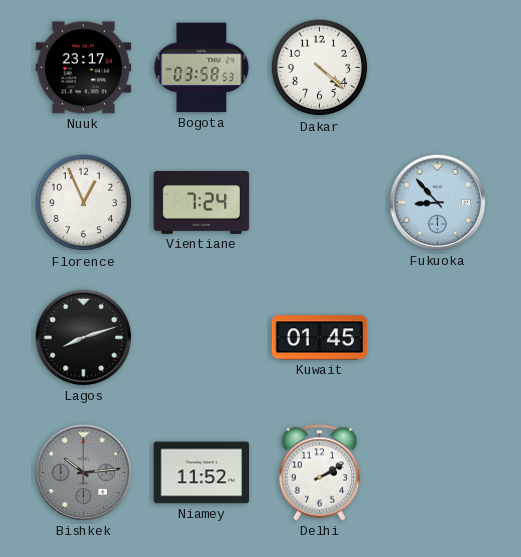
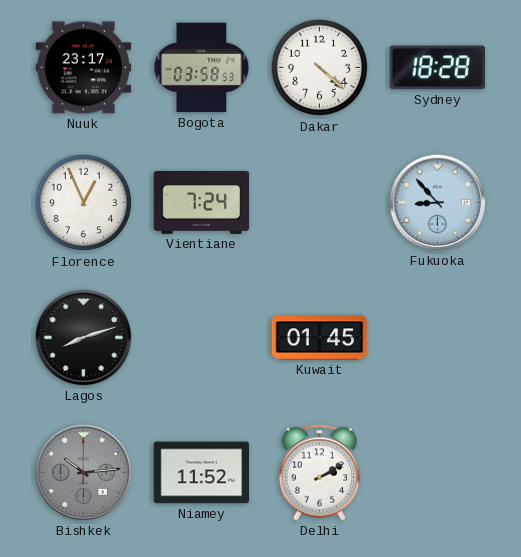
Sydney: none -> 18:28
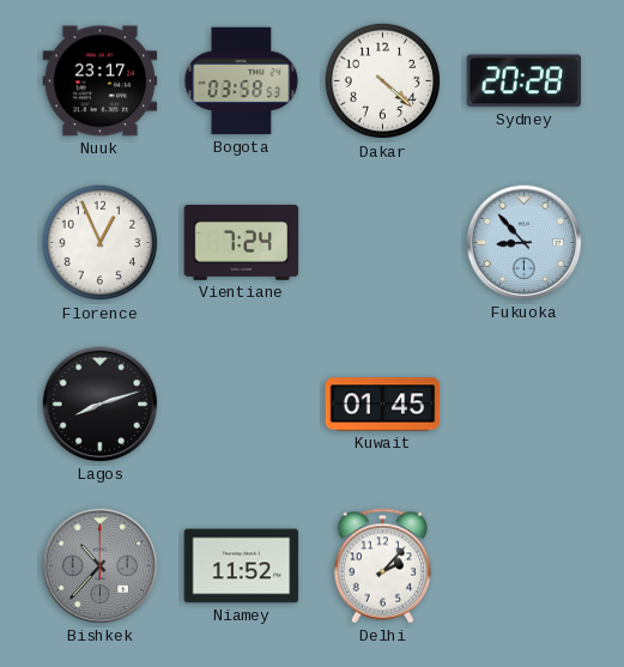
Sydney: 18:28 -> 20:28
Bishkek: 10:14 -> 10:37
Delhi: 2:10 -> 2:07
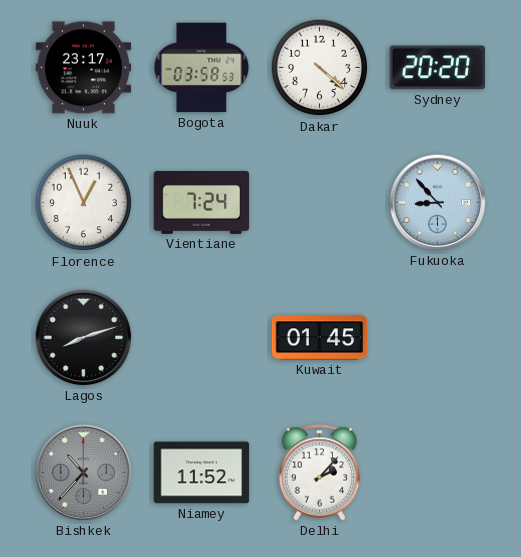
Sydney: 20:28 -> 20:20
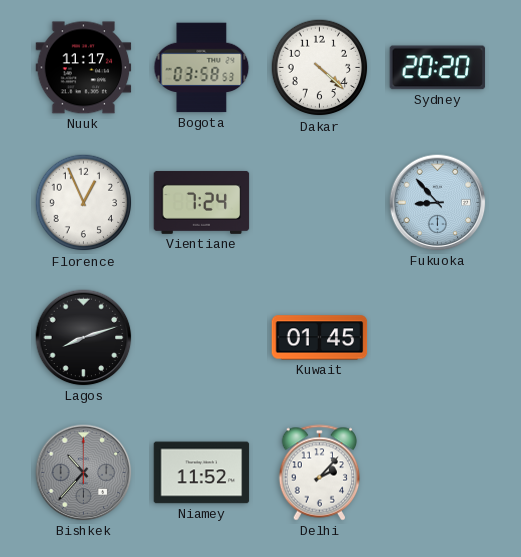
Nuuk: 23:17 -> 11:17
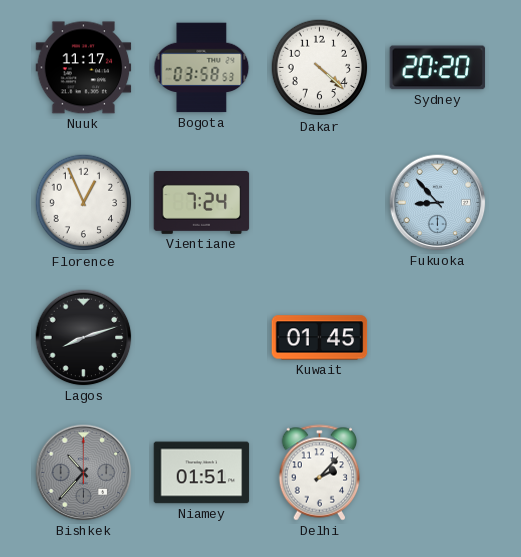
Niamey: 11:52 -> 01:51
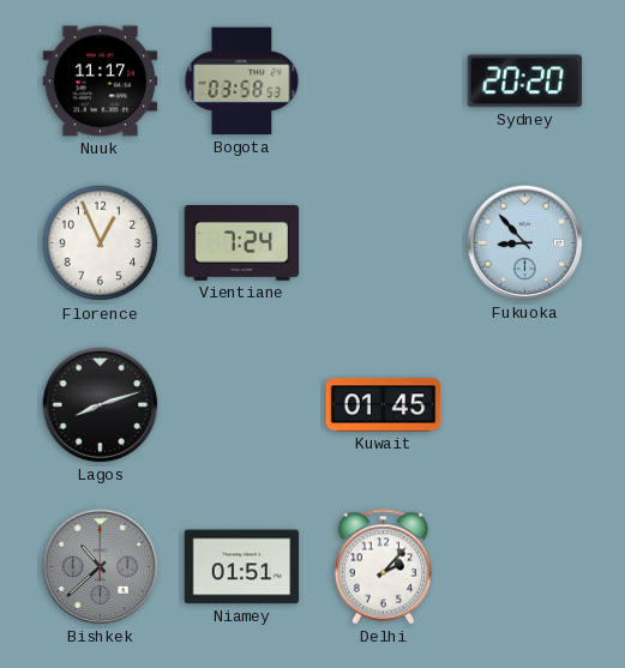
Dakar: 4:22 -> none
Bishkek: 10:37 -> 10:38
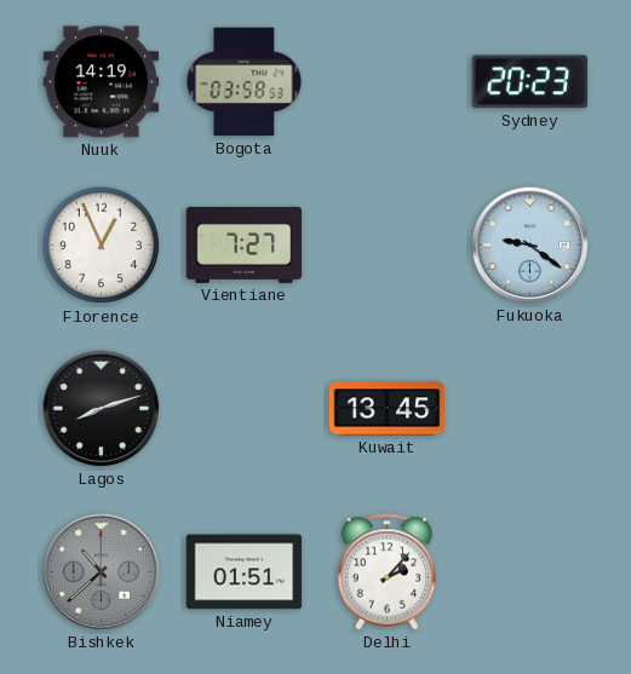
Nuuk: 11:17 -> 14:19
Sydney: 20:20 -> 20:23
Vientiane: 7:24 -> 7:27
Fukuoka: 8:53 -> 9:21
Kuwait: 01:45 -> 13:45
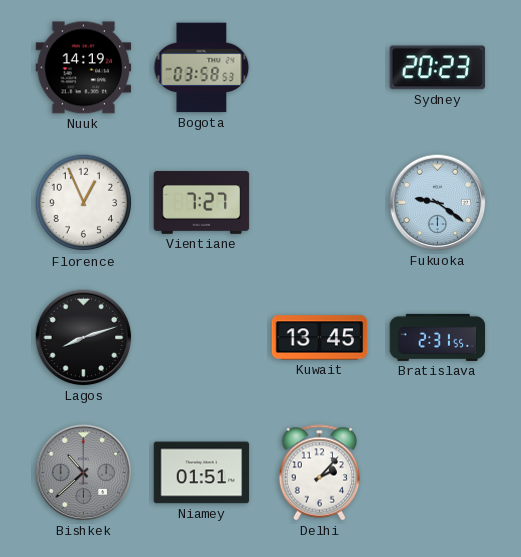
Bratislava: none -> 2:31
